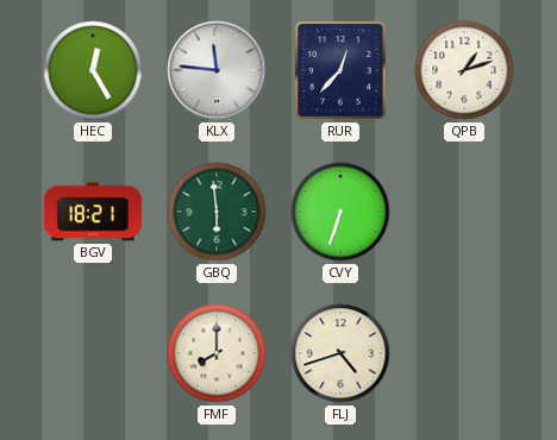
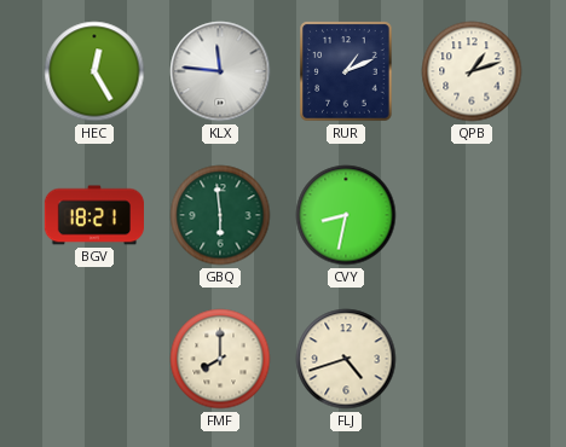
RUR: 12:37 -> 1:11
CVY: 6:33 -> 8:32
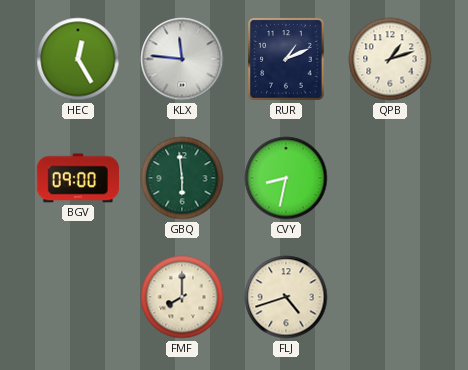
BGV: 18:21 -> 09:00
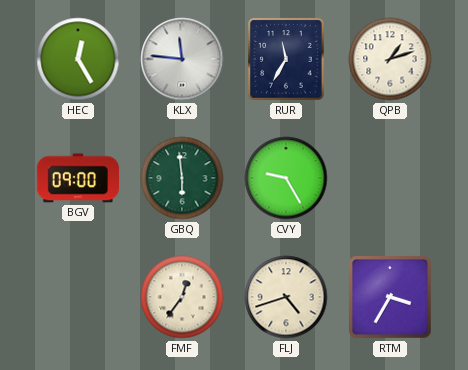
RUR: 1:11 -> 11:35
CVY: 8:32 -> 9:25
FMF: 8:00 -> 12:36
RTM: none -> 3:35
